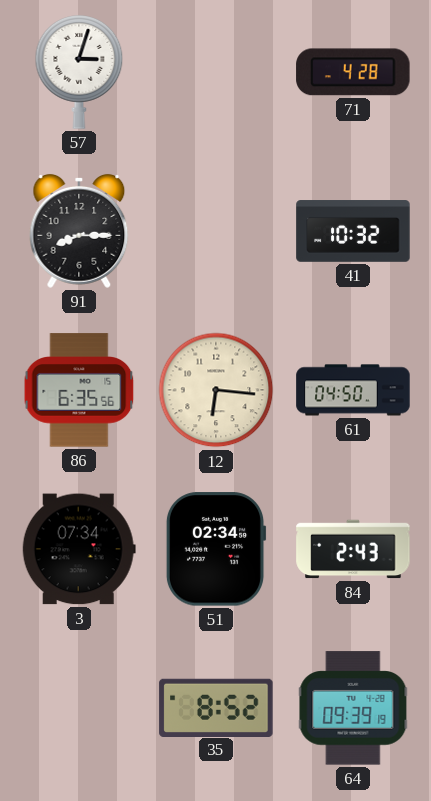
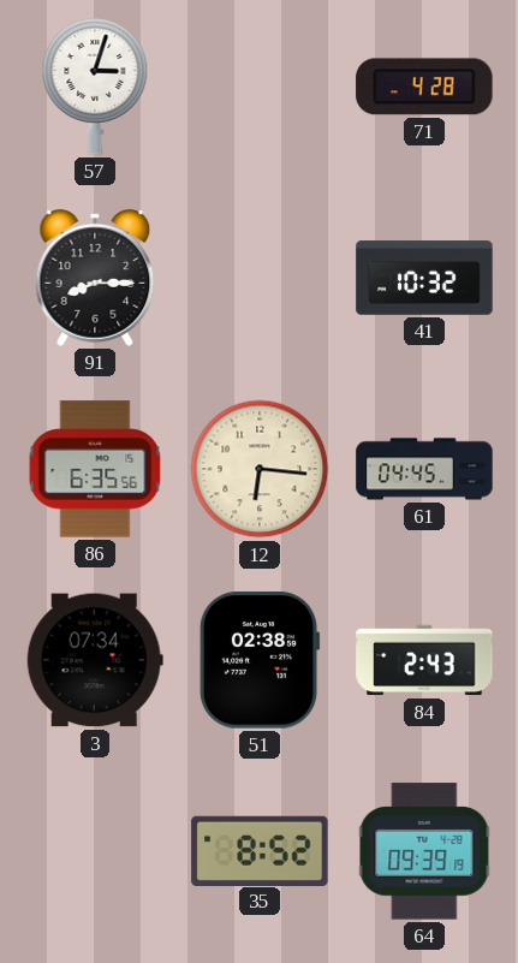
61: 04:50 -> 04:45
51: 02:34 -> 02:38
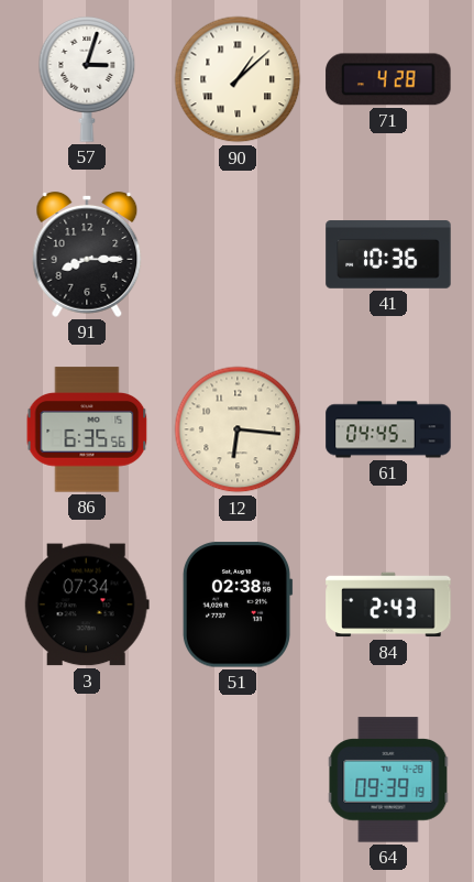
90: none -> 1:08
41: 10:32 -> 10:36
35: 8:52 -> none
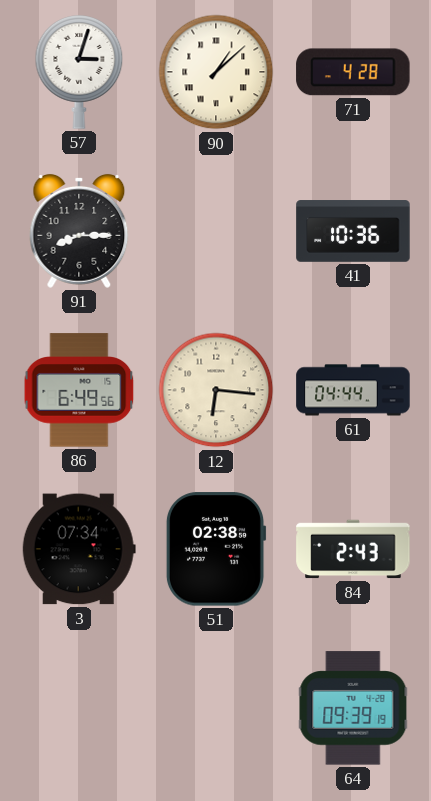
86: 6:35 -> 6:49
61: 04:45 -> 04:44
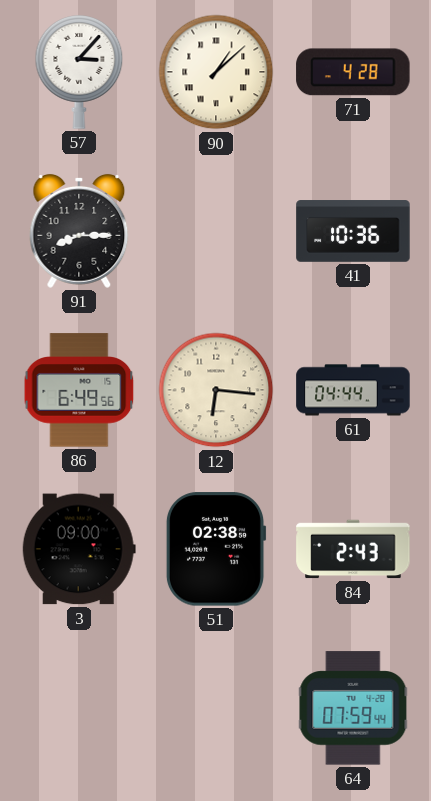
57: 3:03 -> 3:07
3: 07:34 -> 09:00
64: 09:39 -> 07:59
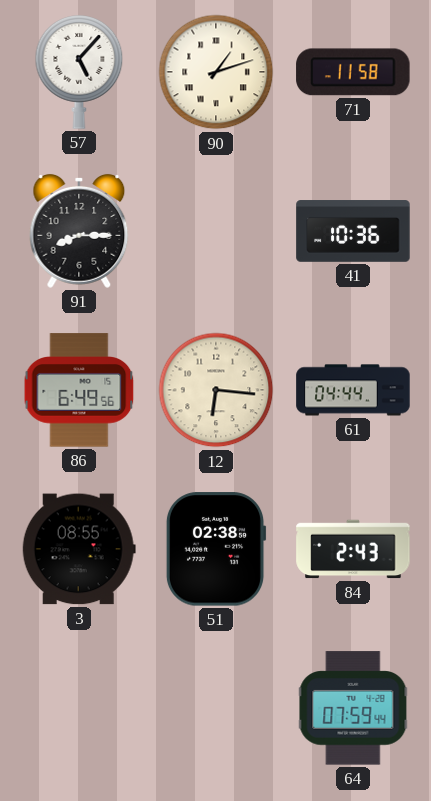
57: 3:07 -> 5:07
90: 1:08 -> 1:12
71: 4:28 -> 11:58
3: 09:00 -> 08:55
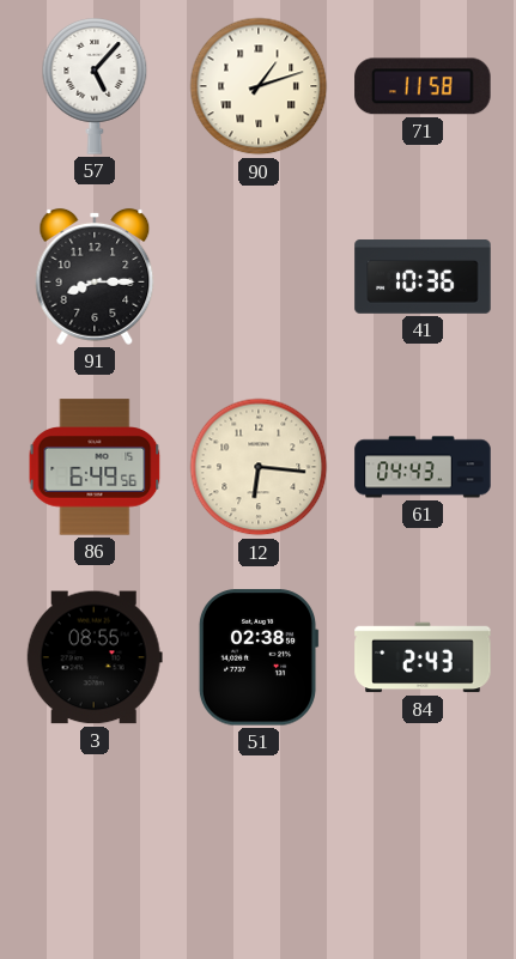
61: 04:44 -> 04:43
64: 07:59 -> none
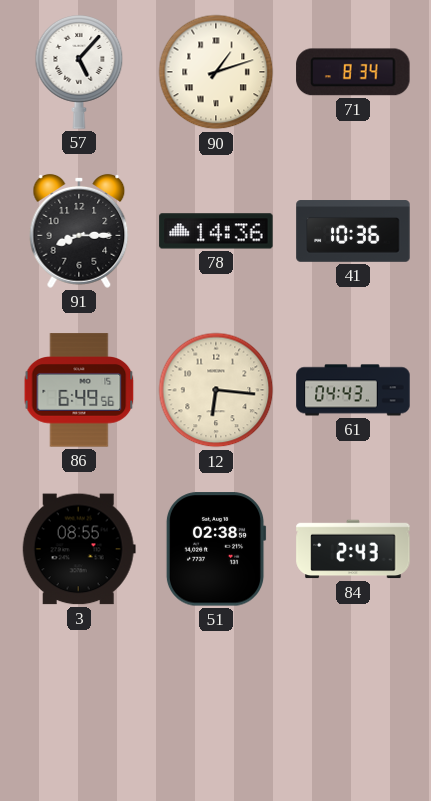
71: 11:58 -> 8:34
78: none -> 14:36
